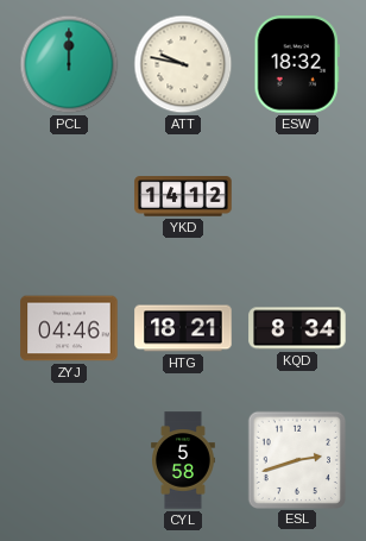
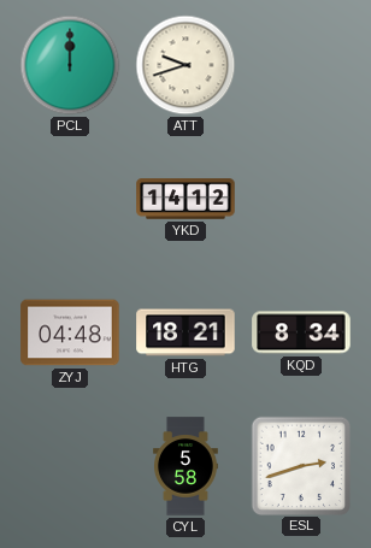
ATT: 9:47 -> 9:42
ESW: 18:32 -> none
ZYJ: 04:46 -> 04:48
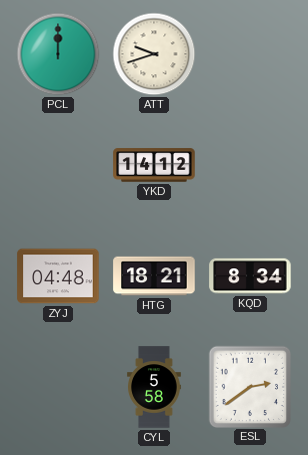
ESL: 2:42 -> 2:39
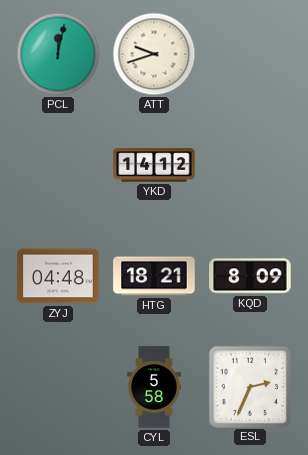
PCL: 12:00 -> 12:02
KQD: 8:34 -> 8:09
ESL: 2:39 -> 2:34
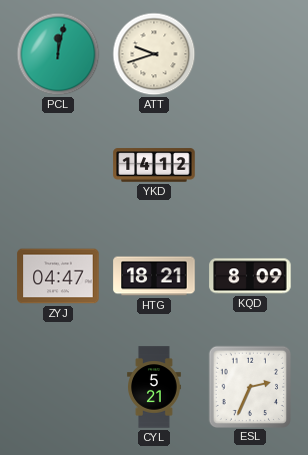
ZYJ: 04:48 -> 04:47
CYL: 5:58 -> 5:21
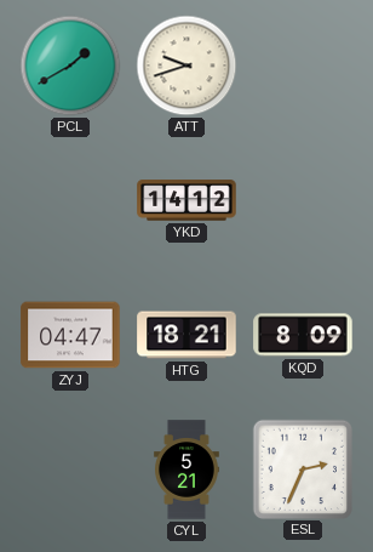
PCL: 12:02 -> 1:40
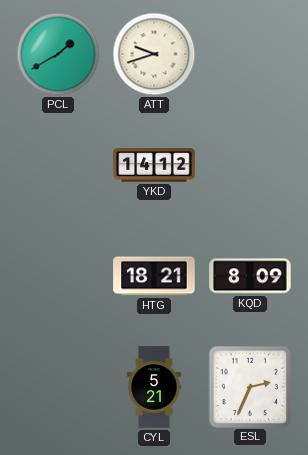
ZYJ: 04:47 -> none
